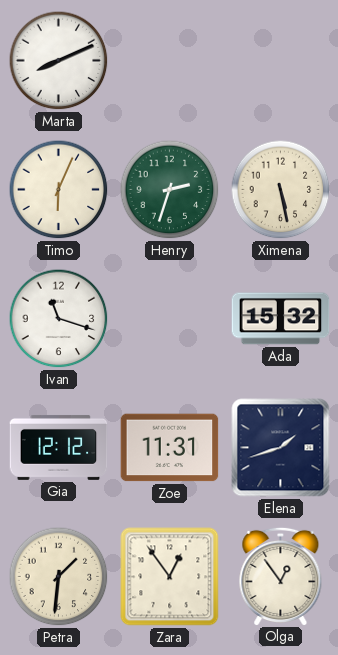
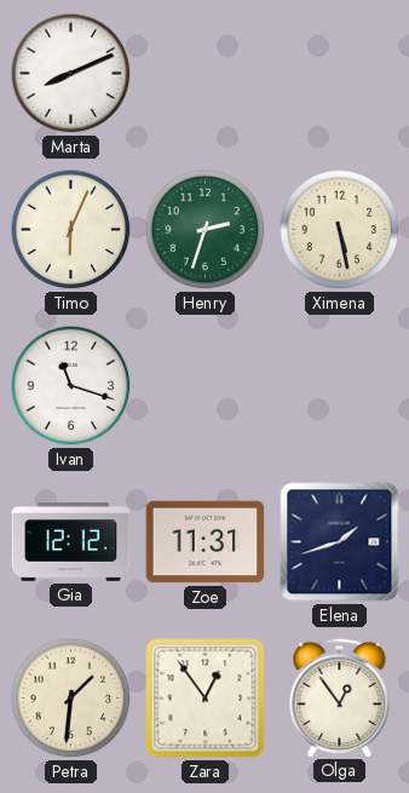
Ada: 15:32 -> none
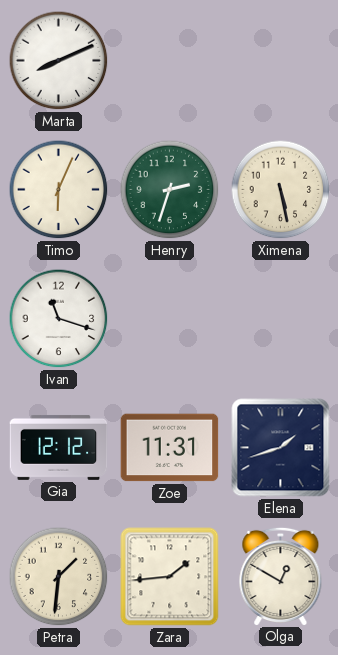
Zara: 12:54 -> 1:44
Olga: 12:54 -> 12:50
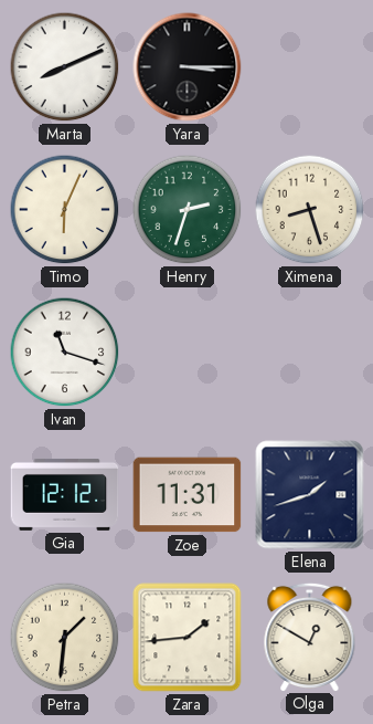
Yara: none -> 3:15
Ximena: 5:28 -> 8:27
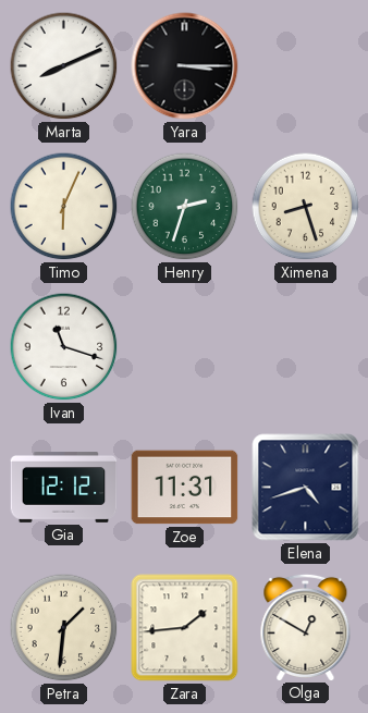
Elena: 1:42 -> 4:42
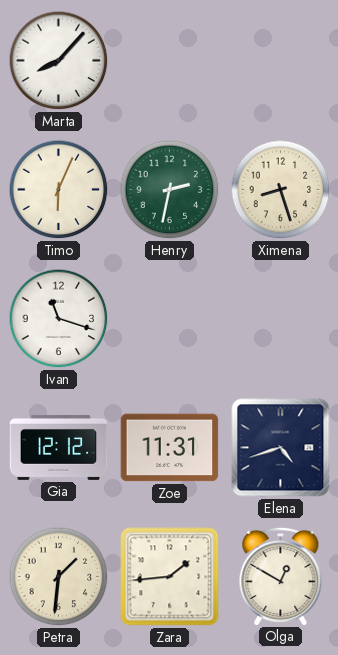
Marta: 8:11 -> 8:07
Yara: 3:15 -> none
Henry: 2:33 -> 2:32
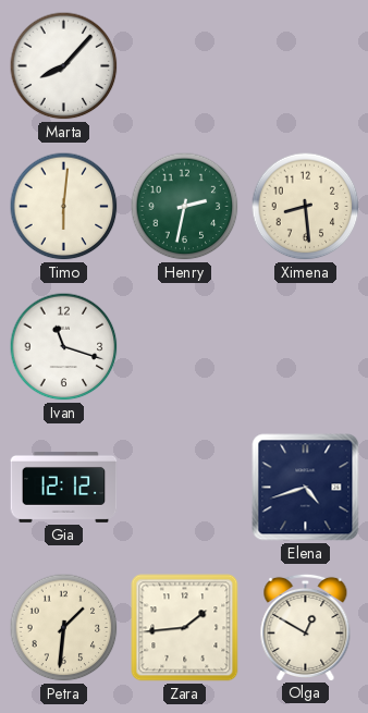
Timo: 6:04 -> 6:01
Ximena: 8:27 -> 8:29
Zoe: 11:31 -> none
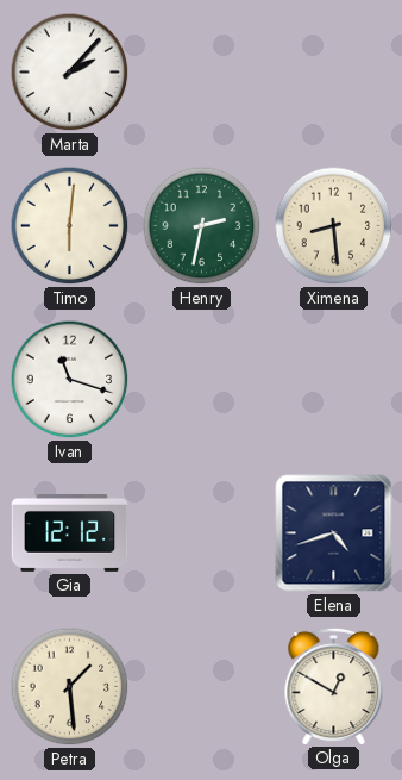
Marta: 8:07 -> 2:07
Petra: 1:31 -> 1:29
Zara: 1:44 -> none
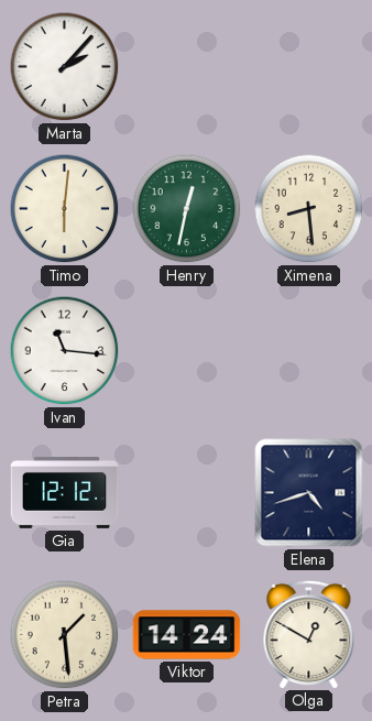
Henry: 2:32 -> 12:32
Ivan: 11:18 -> 11:16
Viktor: none -> 14:24
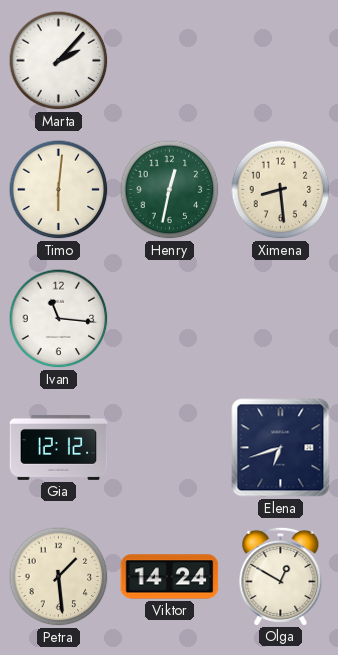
Elena: 4:42 -> 6:42
